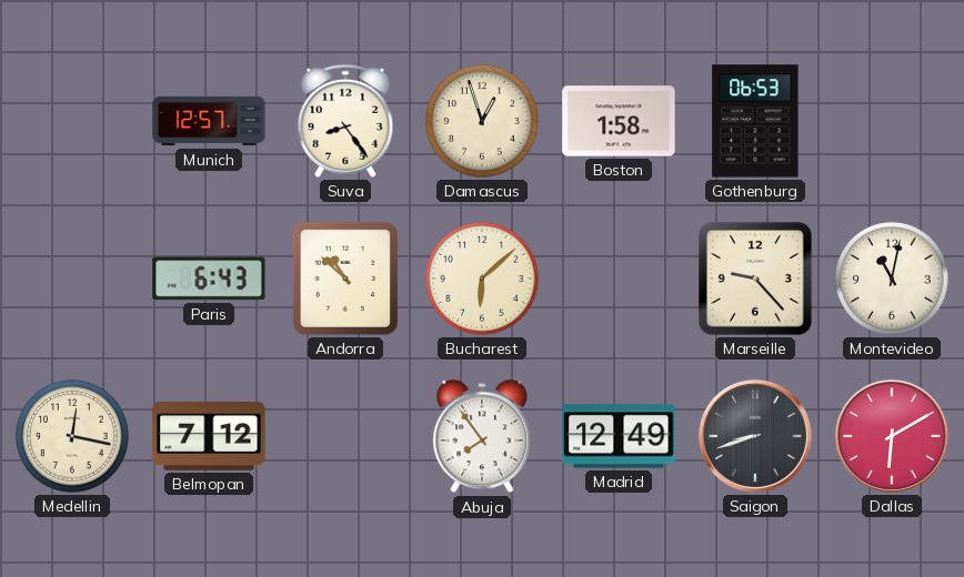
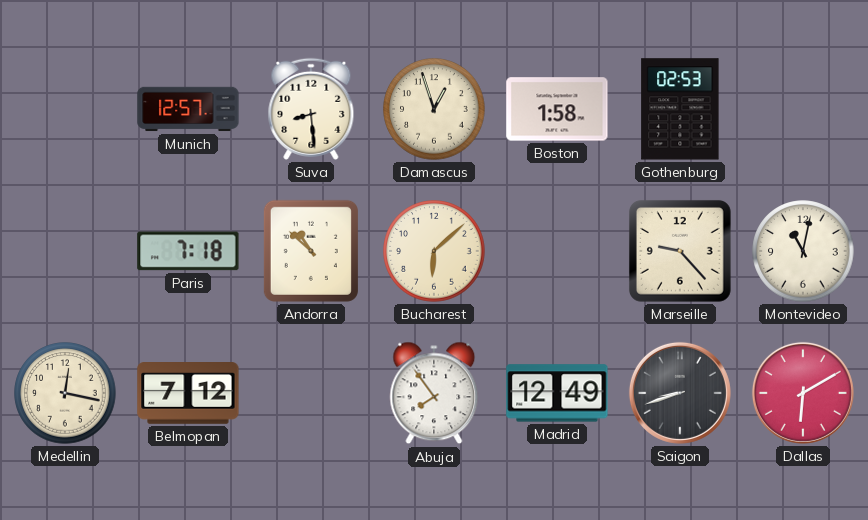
Suva: 8:24 -> 8:29
Gothenburg: 06:53 -> 02:53
Paris: 6:43 -> 7:18
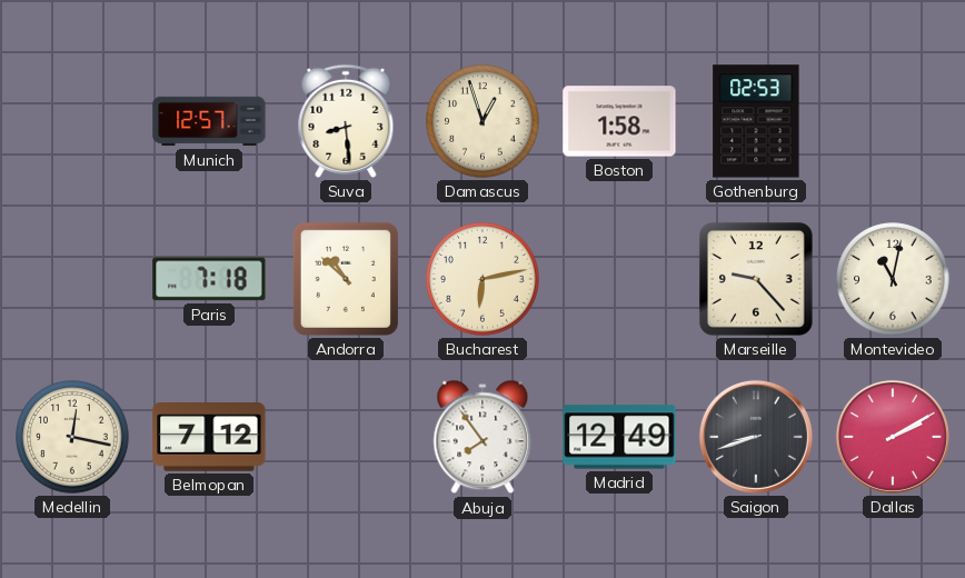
Bucharest: 6:08 -> 6:13
Dallas: 6:10 -> 2:10
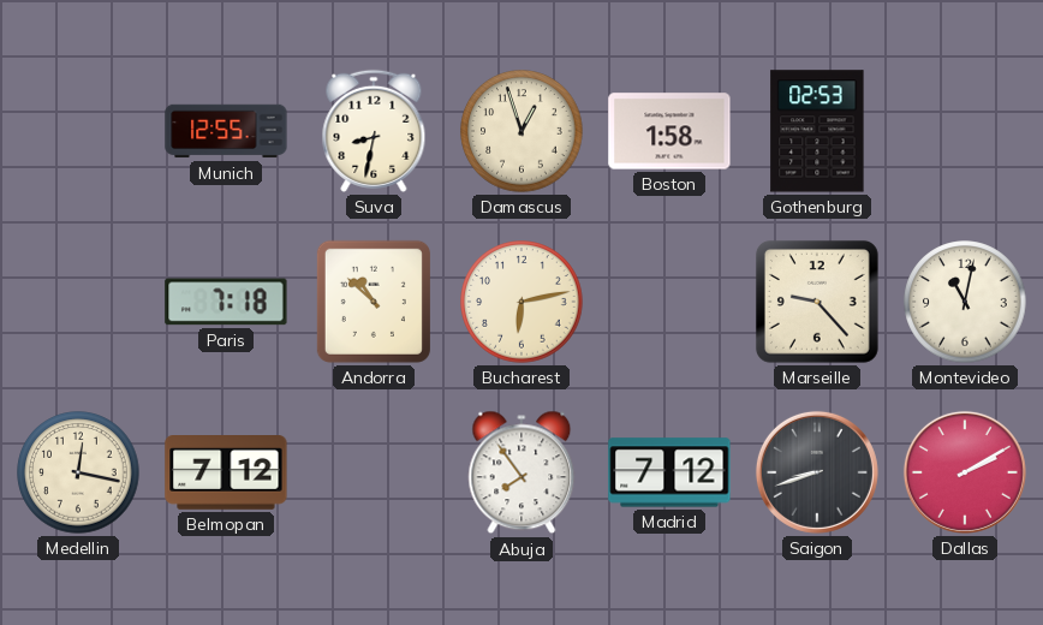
Munich: 12:57 -> 12:55
Suva: 8:29 -> 8:32
Madrid: 12:49 -> 7:12
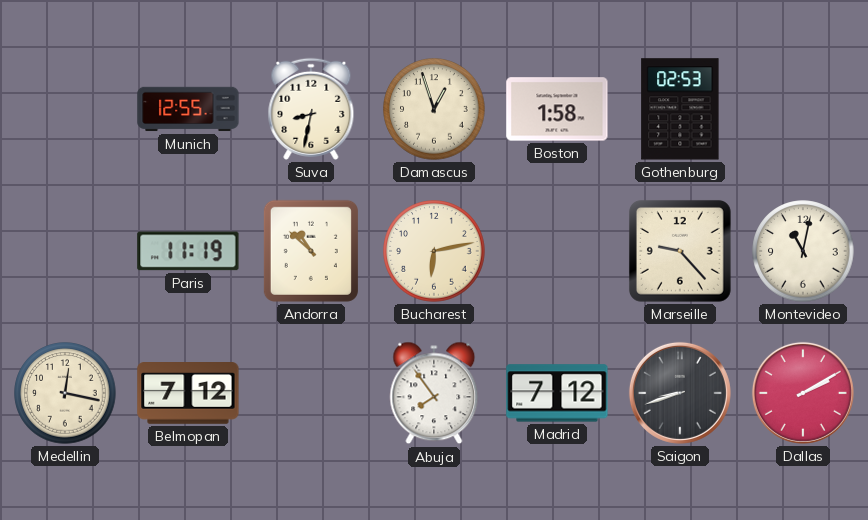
Paris: 7:18 -> 11:19
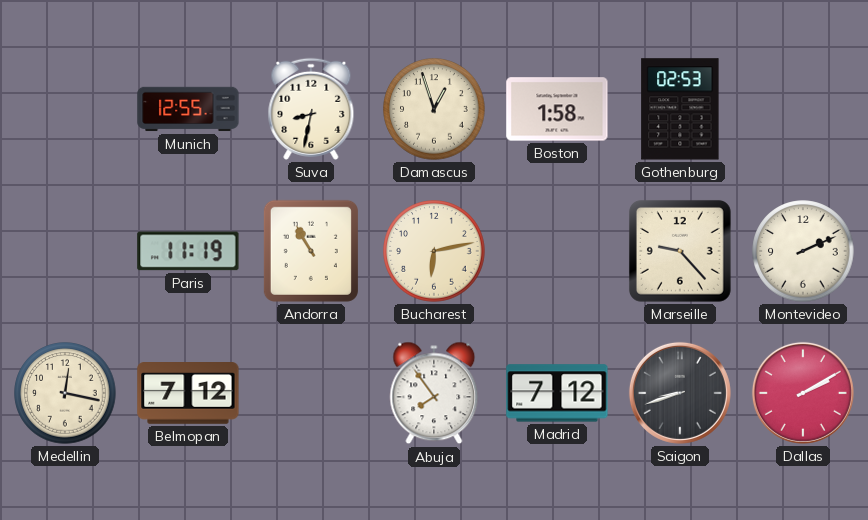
Andorra: 10:52 -> 10:55
Montevideo: 11:02 -> 2:11
